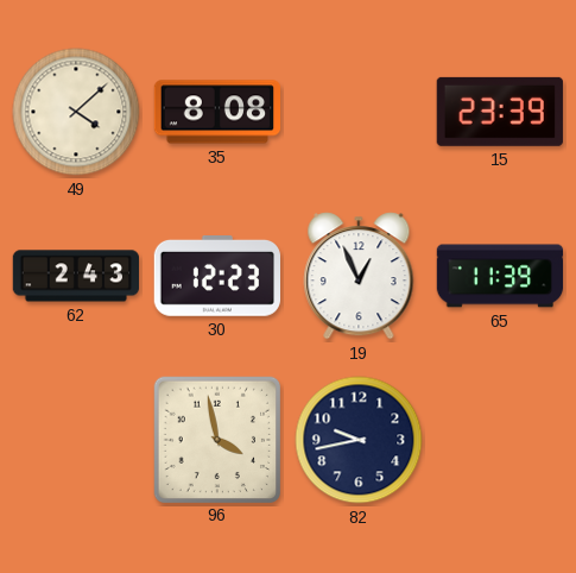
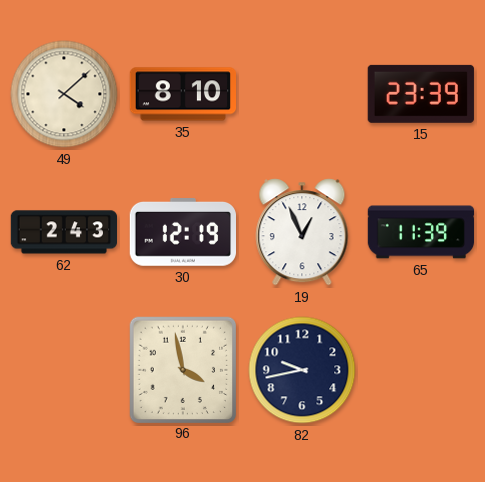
35: 8:08 -> 8:10
30: 12:23 -> 12:19
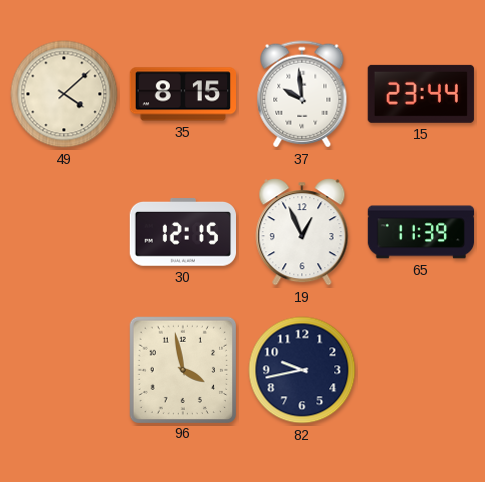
35: 8:10 -> 8:15
37: none -> 9:59
15: 23:39 -> 23:44
62: 2:43 -> none
30: 12:19 -> 12:15
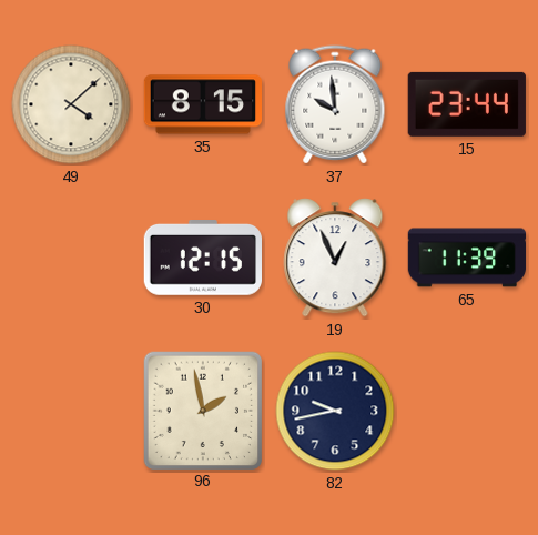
96: 3:58 -> 1:58
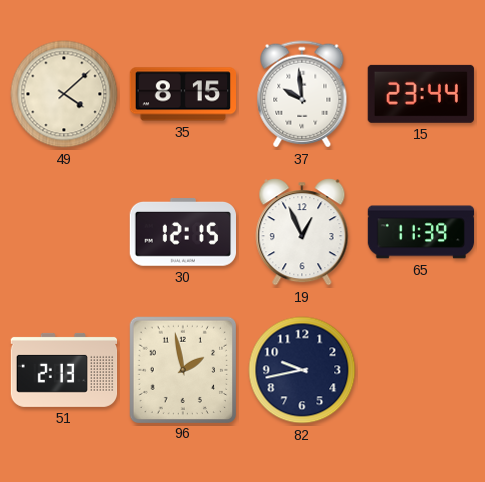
51: none -> 2:13
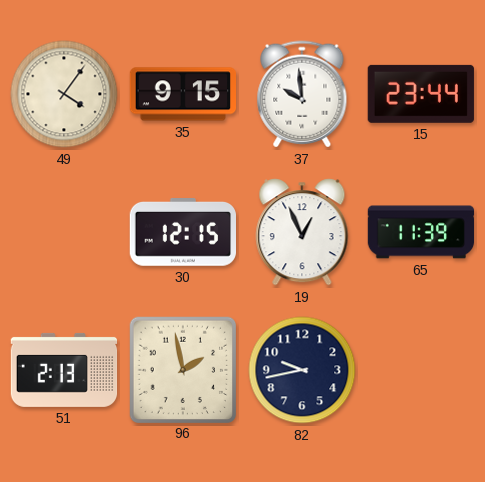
49: 4:08 -> 4:06
35: 8:15 -> 9:15
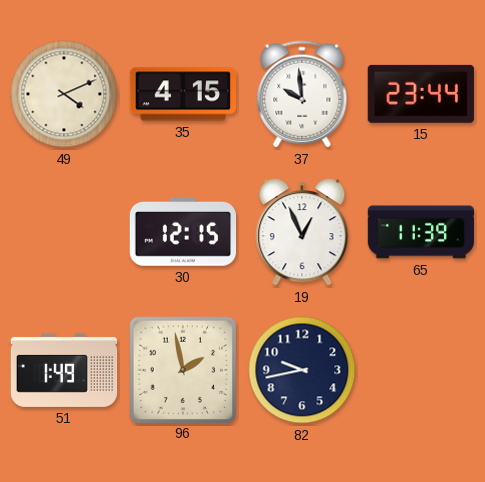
49: 4:06 -> 4:11
35: 9:15 -> 4:15
51: 2:13 -> 1:49
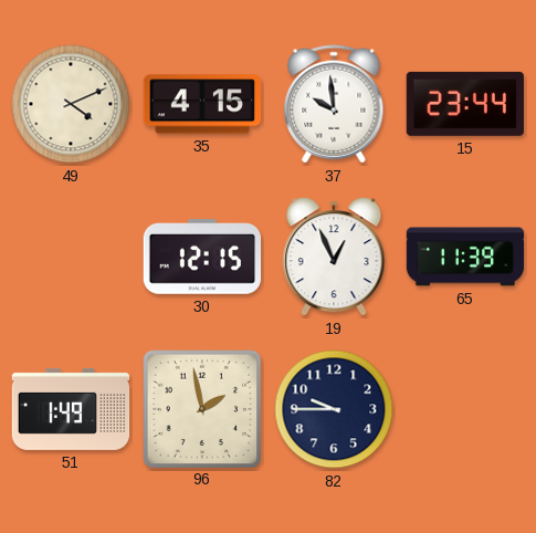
82: 9:43 -> 9:45
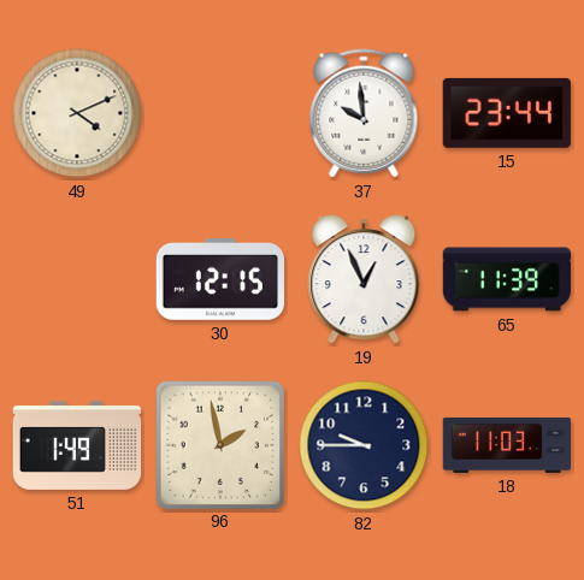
35: 4:15 -> none
18: none -> 11:03
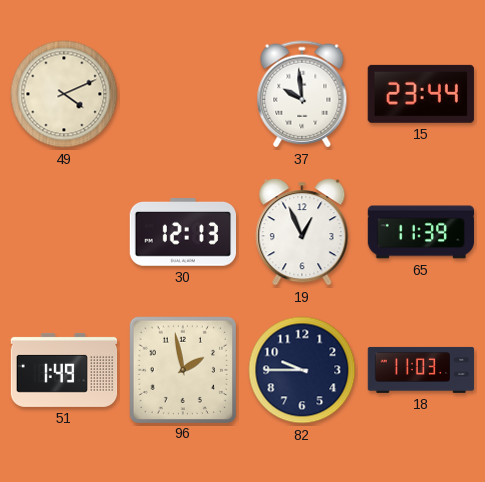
30: 12:15 -> 12:13
